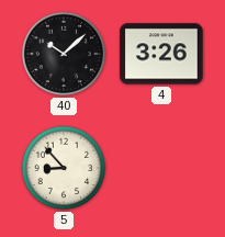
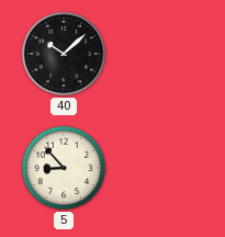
4: 3:26 -> none
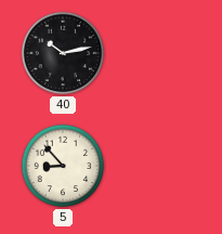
40: 10:08 -> 10:13
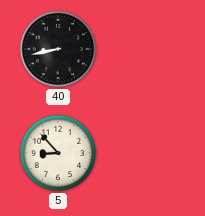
40: 10:13 -> 8:43
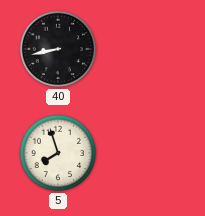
5: 8:53 -> 7:57
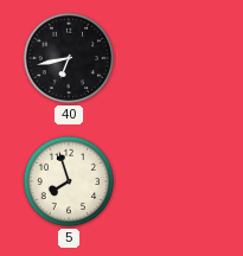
40: 8:43 -> 6:43
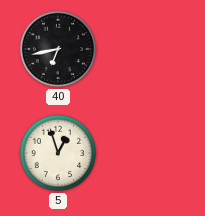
5: 7:57 -> 12:57
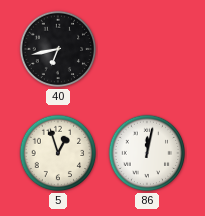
86: none -> 12:02
